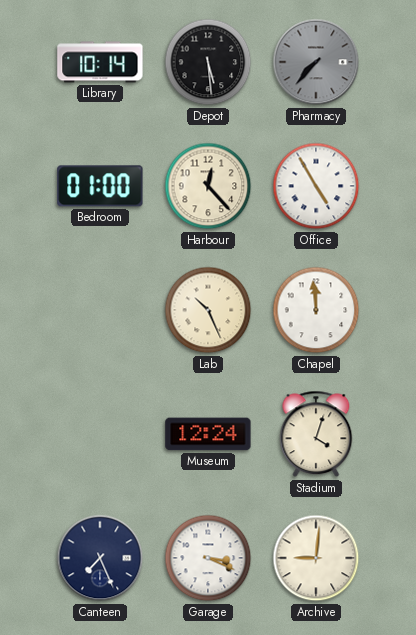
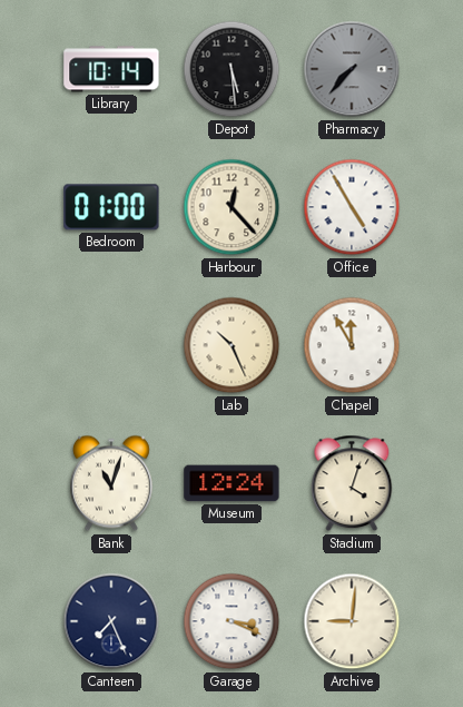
Chapel: 11:59 -> 11:55
Bank: none -> 11:03
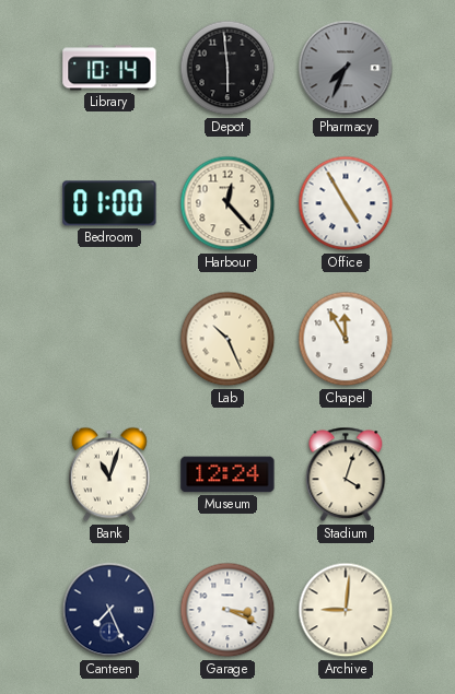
Depot: 5:29 -> 5:59
Pharmacy: 7:37 -> 7:34
